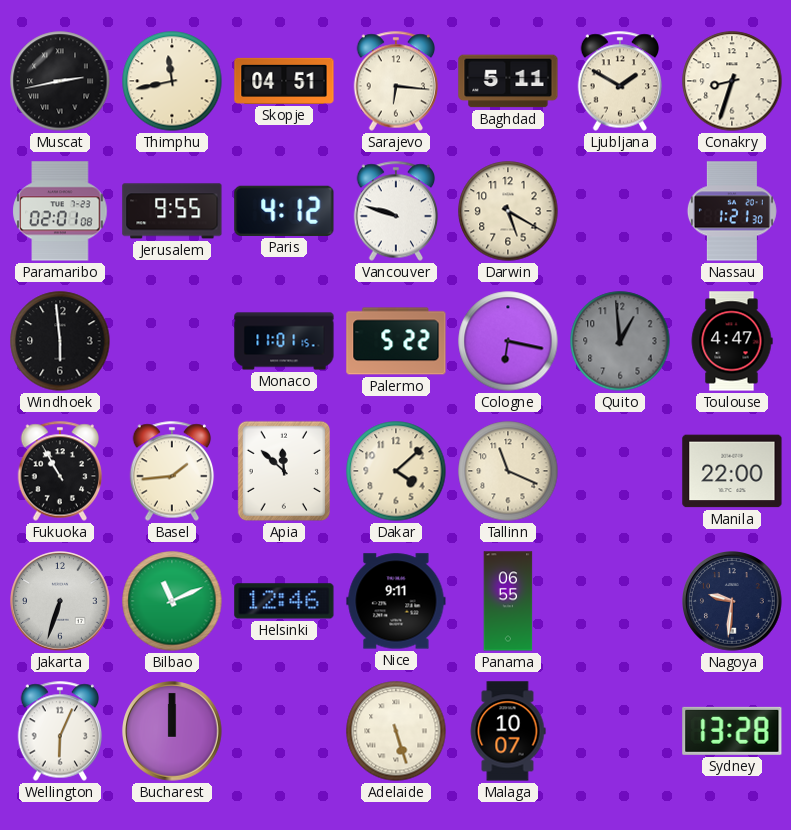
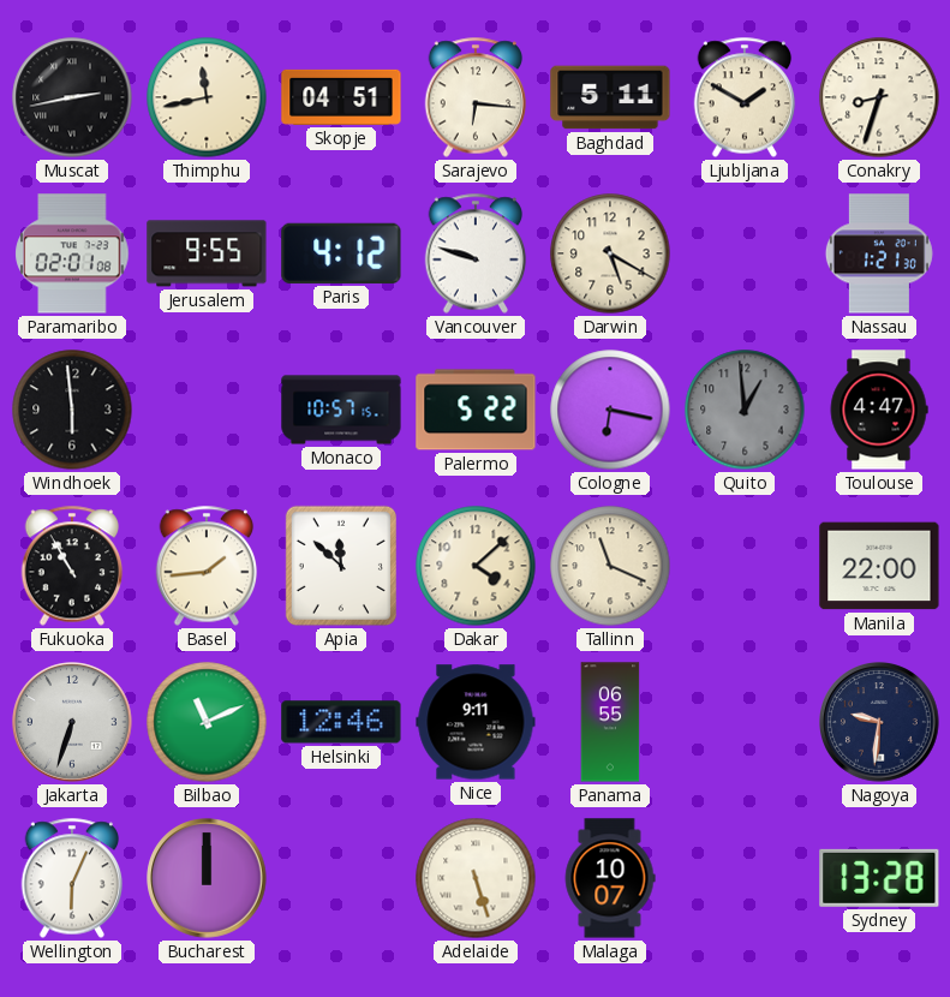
Monaco: 11:01 -> 10:57
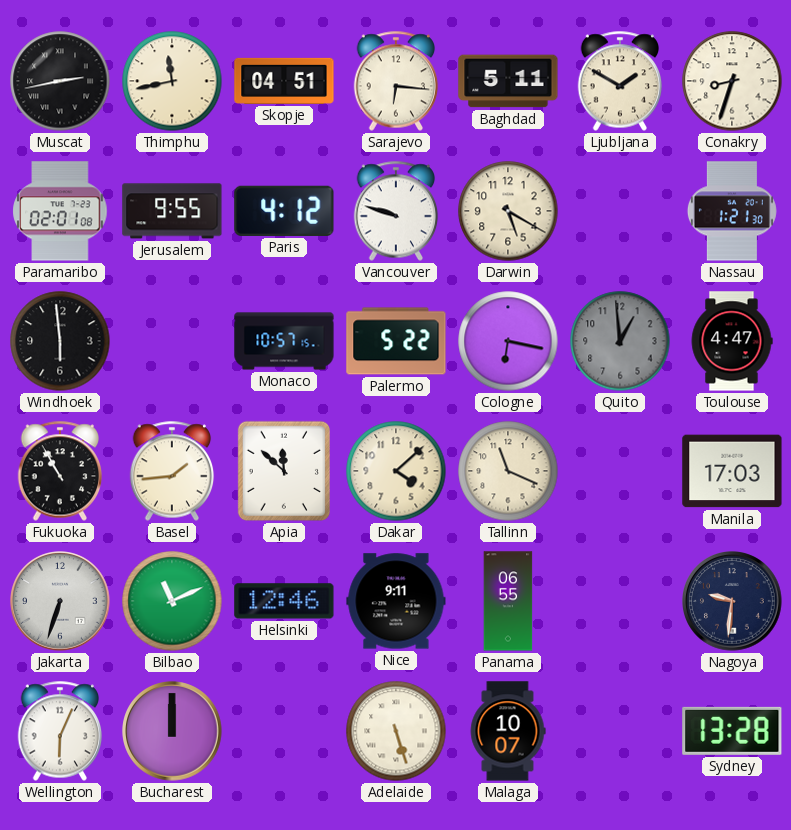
Manila: 22:00 -> 17:03
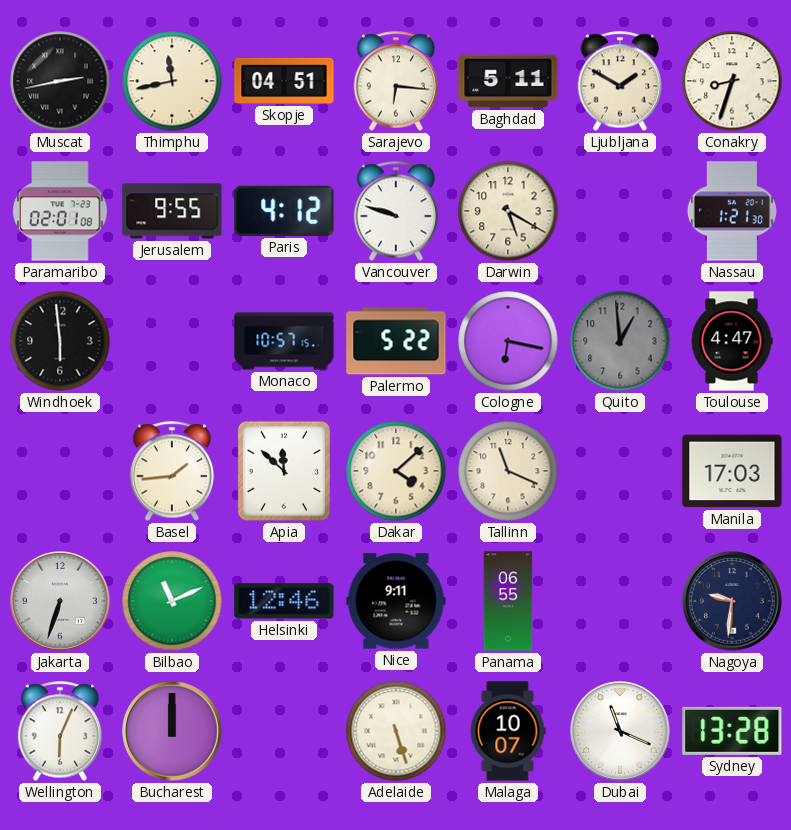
Fukuoka: 10:55 -> none
Dubai: none -> 11:19
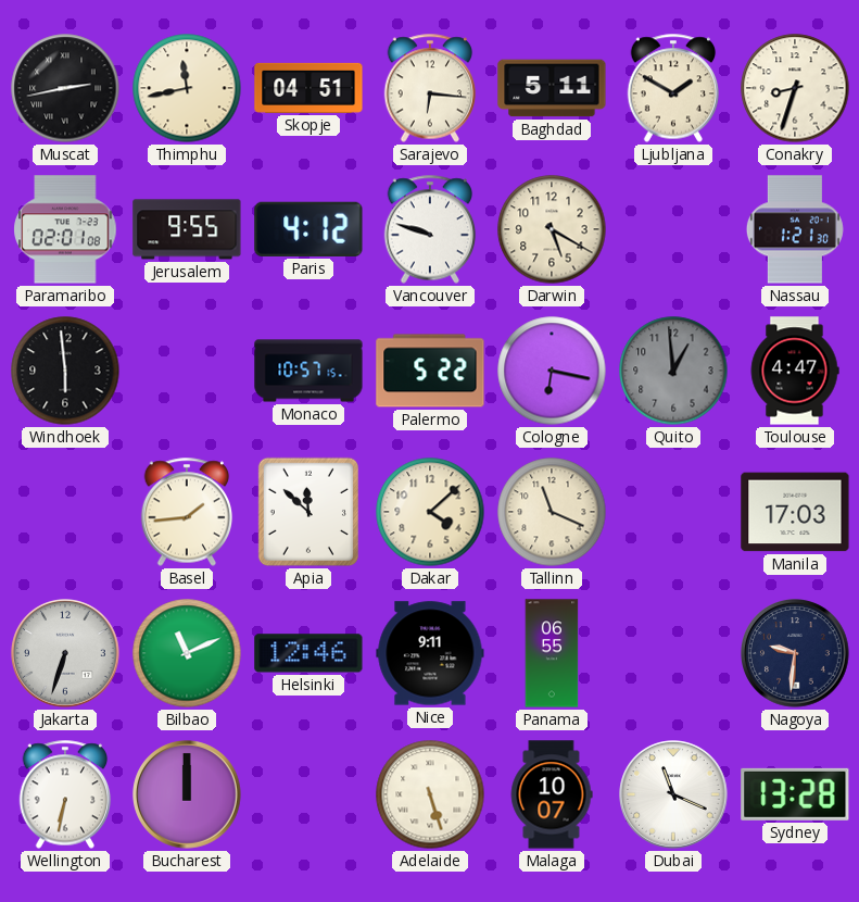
Wellington: 6:04 -> 6:32
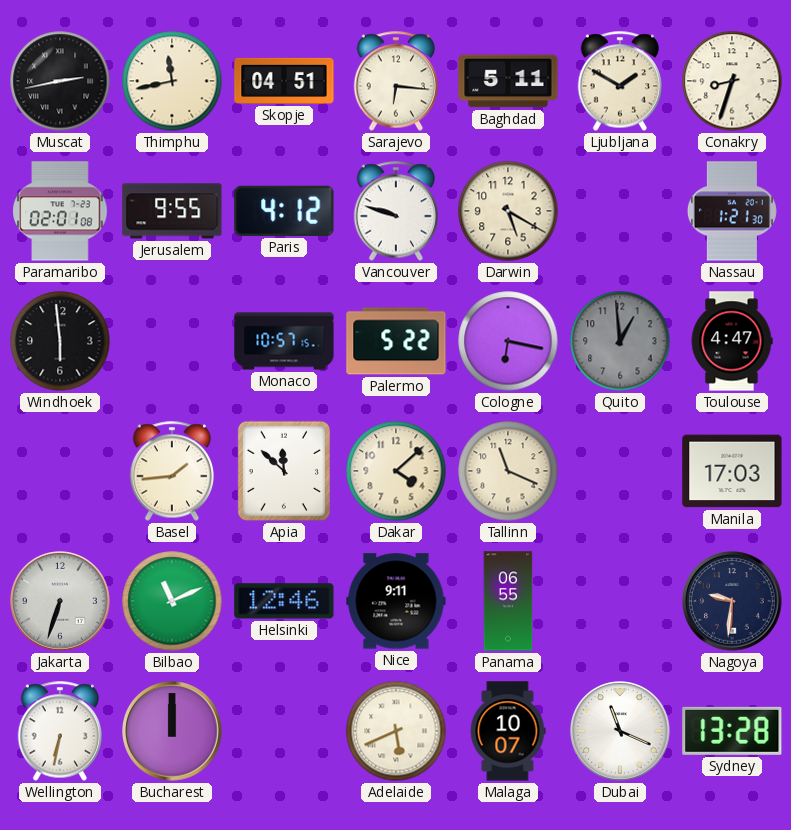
Adelaide: 5:27 -> 5:41
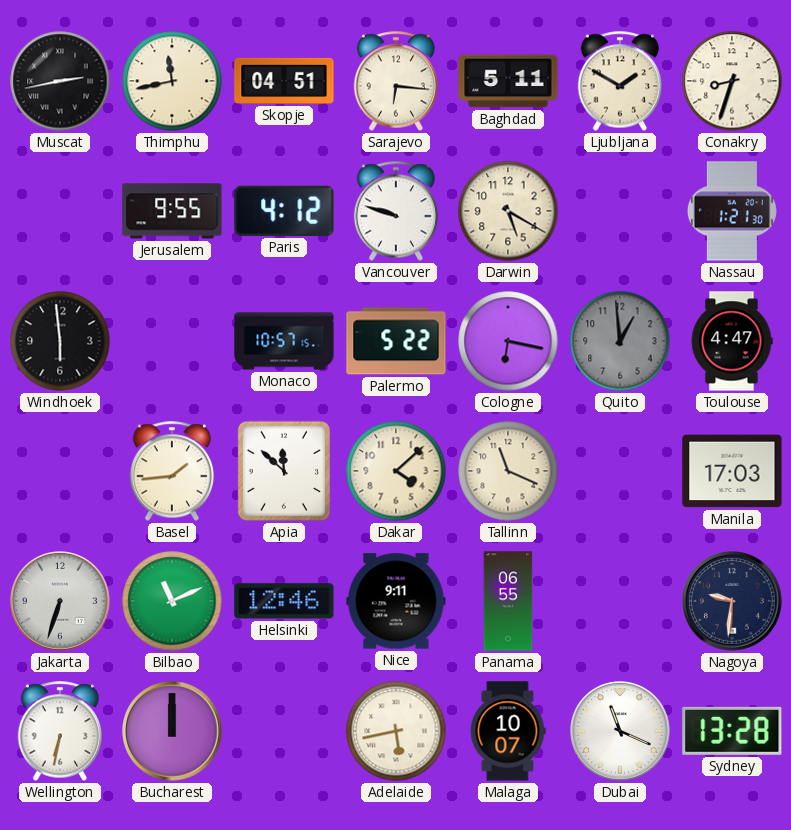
Paramaribo: 02:01 -> none
Adelaide: 5:41 -> 5:43
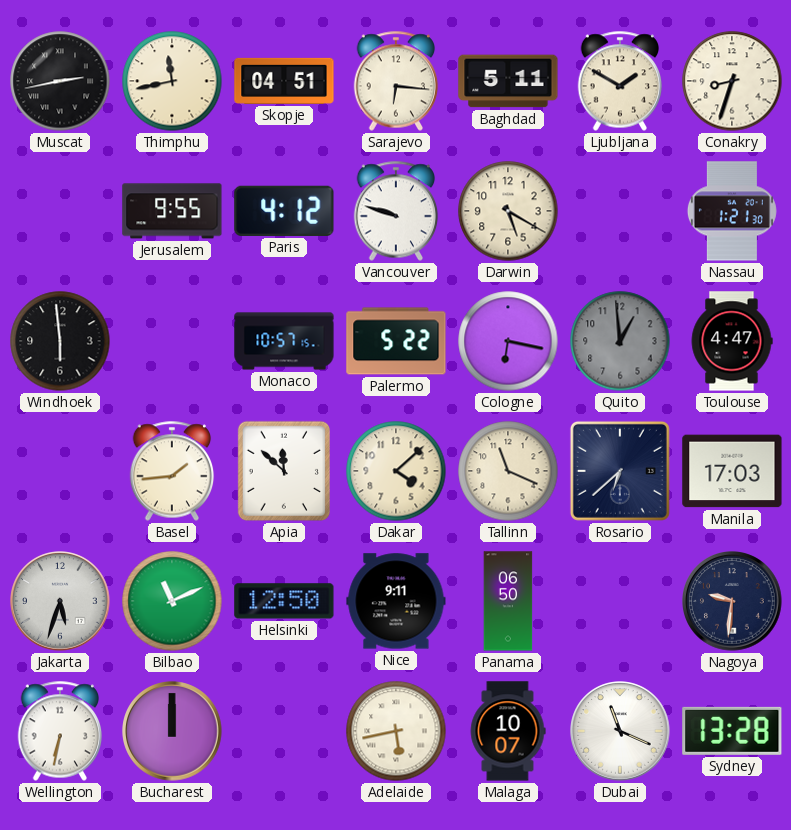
Rosario: none -> 6:38
Jakarta: 6:33 -> 5:33
Helsinki: 12:46 -> 12:50
Panama: 06:55 -> 06:50
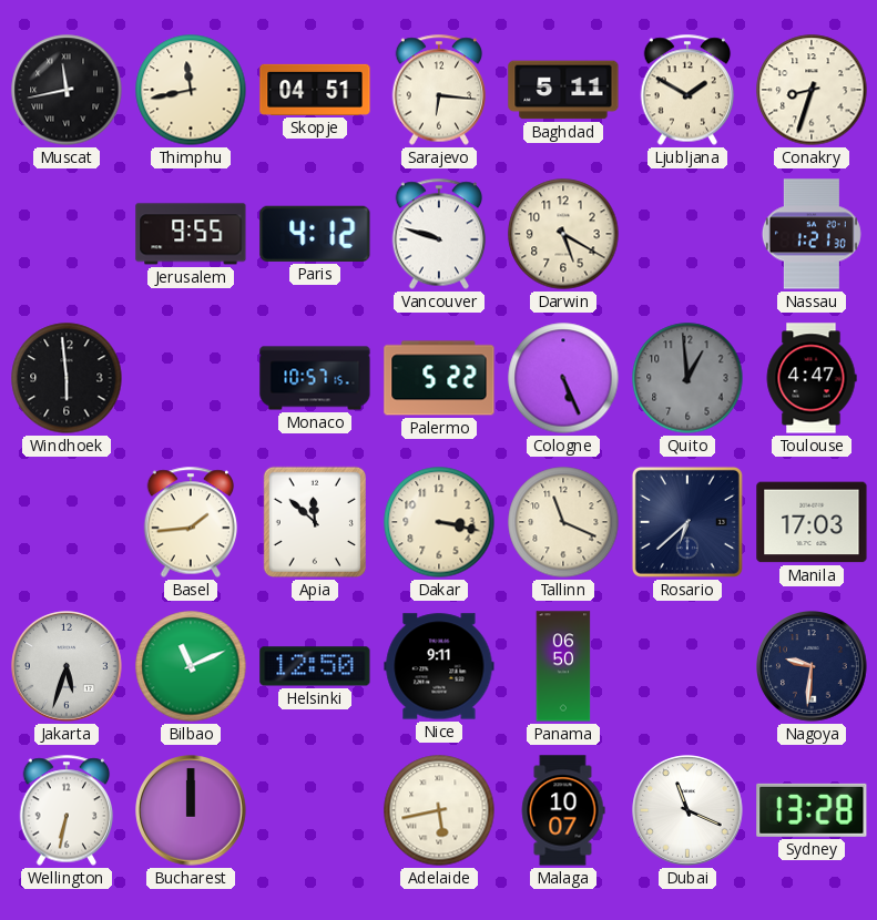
Muscat: 2:43 -> 11:43
Cologne: 6:17 -> 5:26
Dakar: 4:08 -> 3:17
